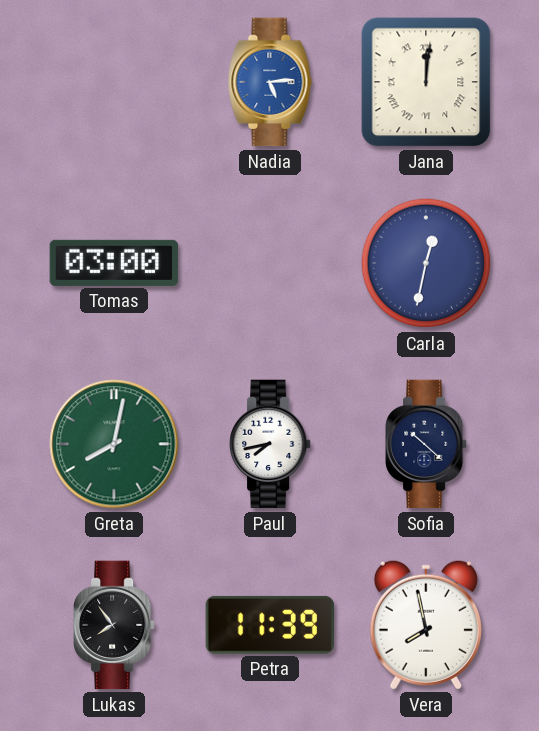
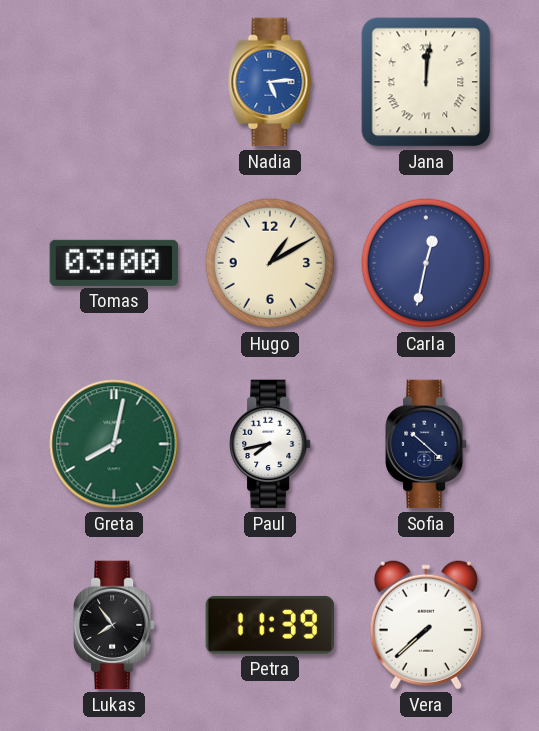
Hugo: none -> 1:10
Vera: 7:58 -> 7:38
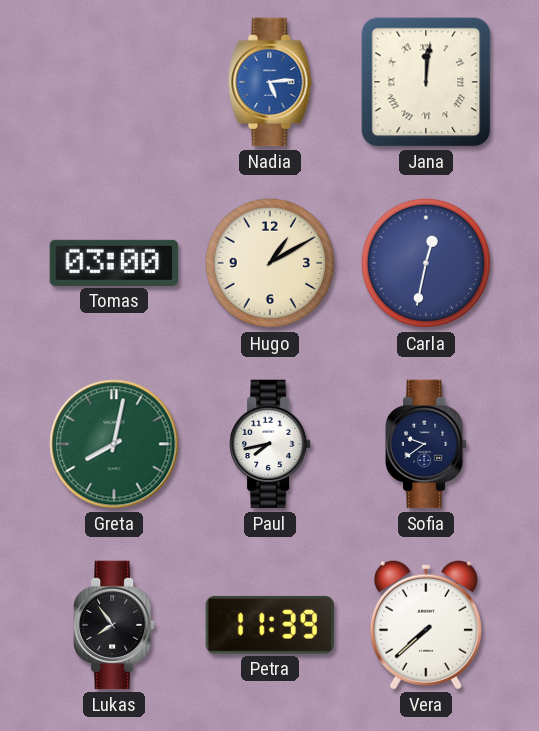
Sofia: 10:22 -> 9:39
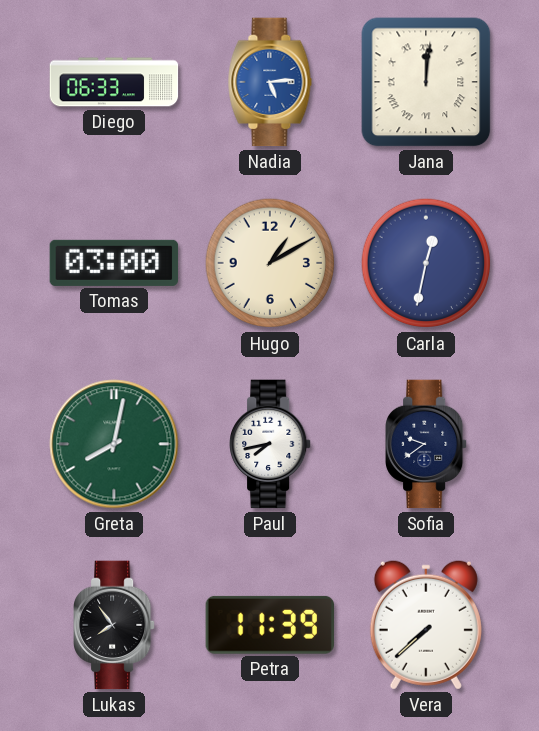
Diego: none -> 06:33
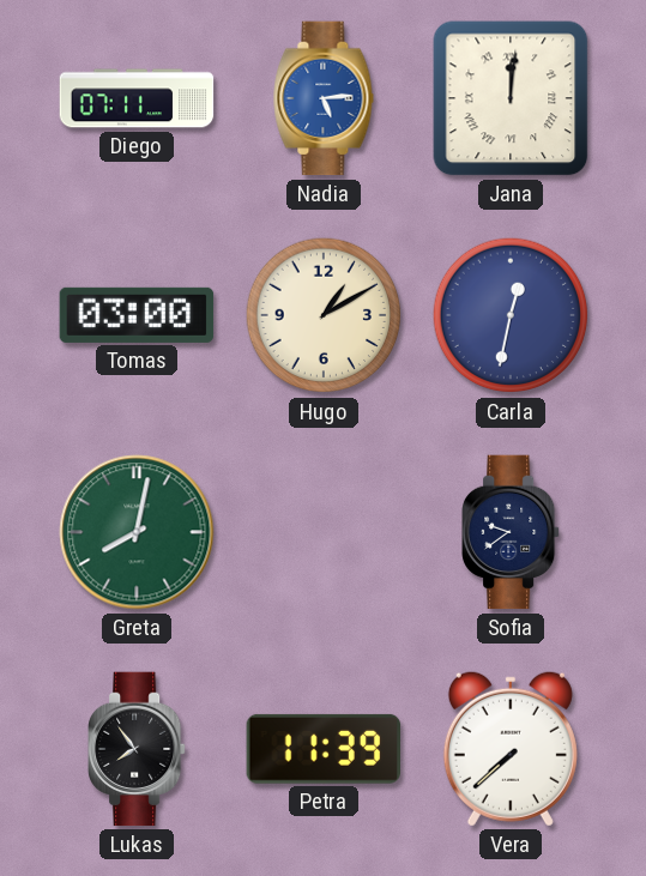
Diego: 06:33 -> 07:11
Paul: 7:43 -> none
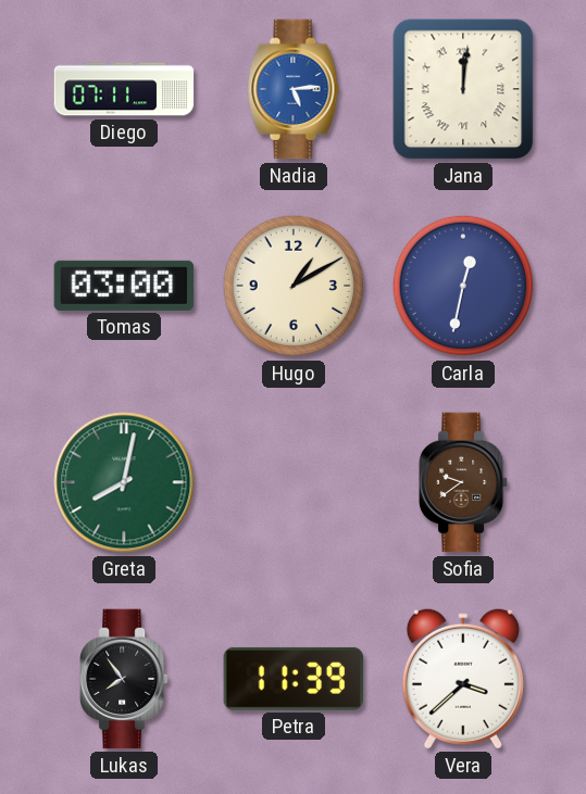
Sofia dial: navy -> brown
Vera: 7:38 -> 3:38
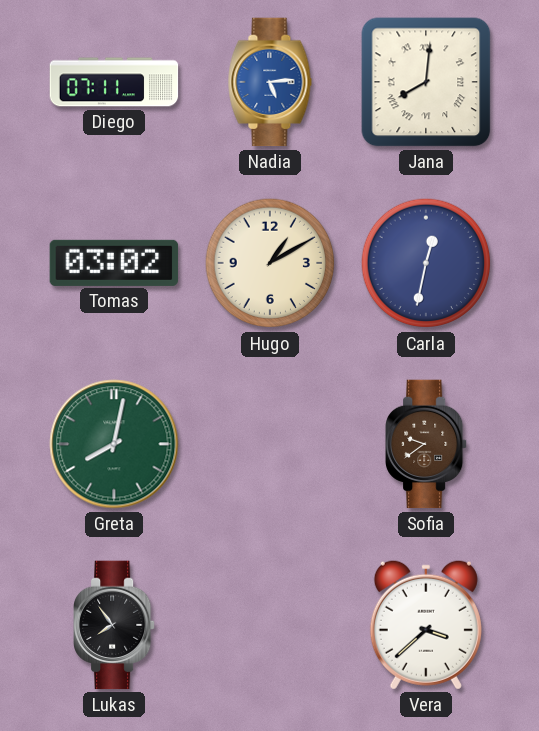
Jana: 12:01 -> 8:01
Tomas: 03:00 -> 03:02
Petra: 11:39 -> none
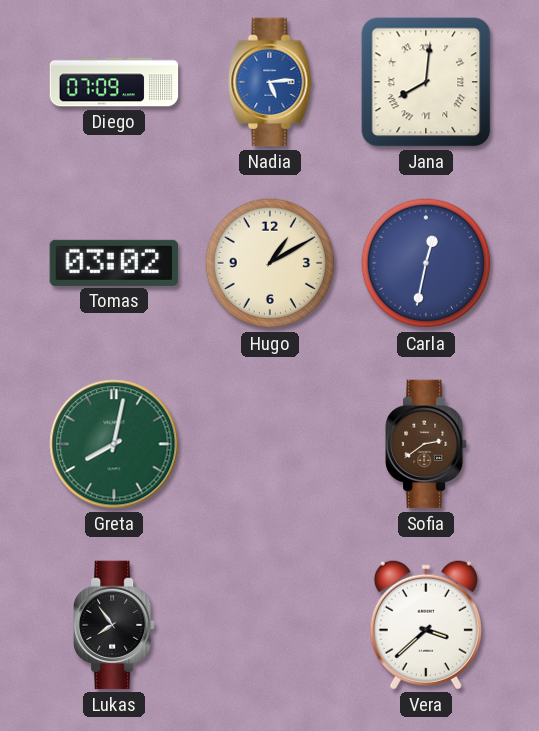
Diego: 07:11 -> 07:09
Sofia: 9:39 -> 2:39
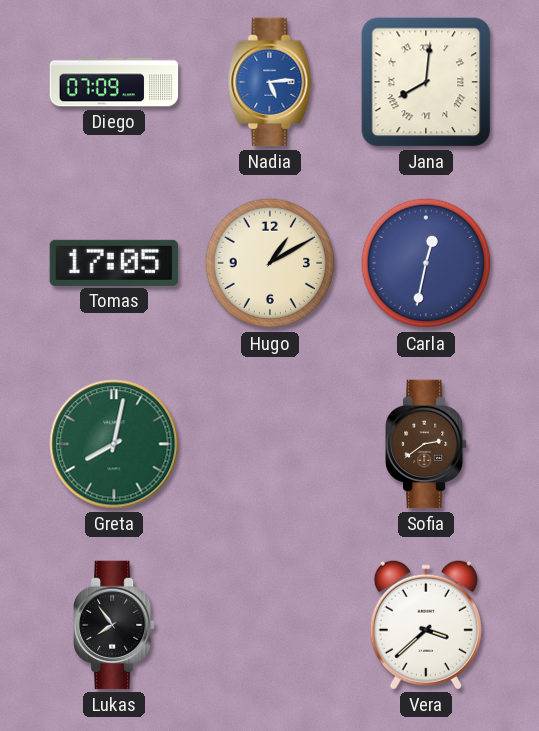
Tomas: 03:02 -> 17:05
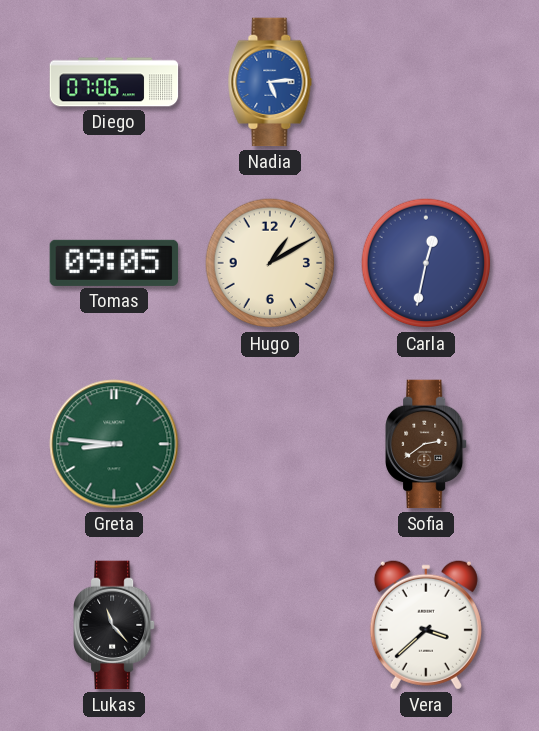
Diego: 07:09 -> 07:06
Jana: 8:01 -> none
Tomas: 17:05 -> 09:05
Greta: 8:02 -> 8:46
Lukas: 7:54 -> 11:23
